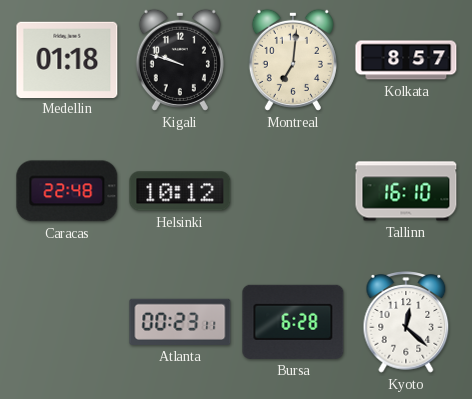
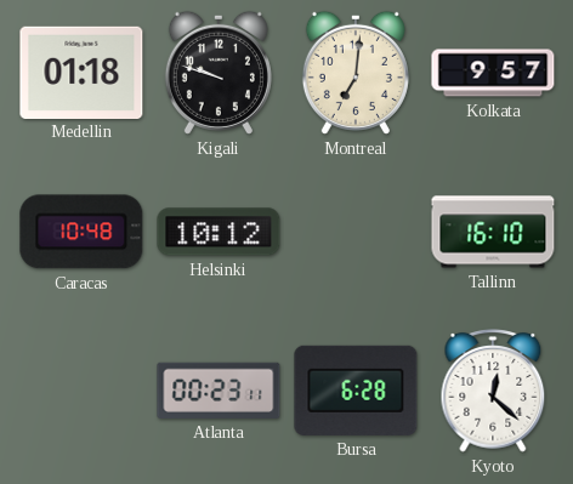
Kolkata: 8:57 -> 9:57
Caracas: 22:48 -> 10:48
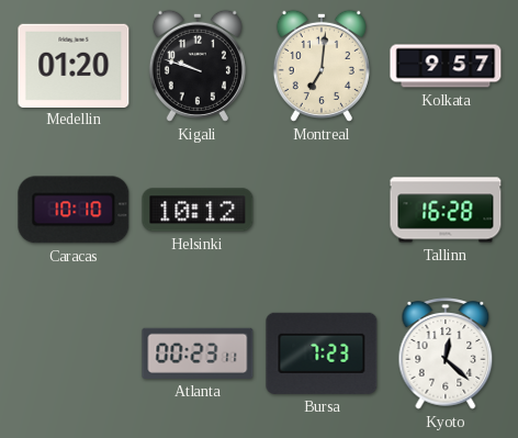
Medellin: 01:18 -> 01:20
Caracas: 10:48 -> 10:10
Tallinn: 16:10 -> 16:28
Bursa: 6:28 -> 7:23
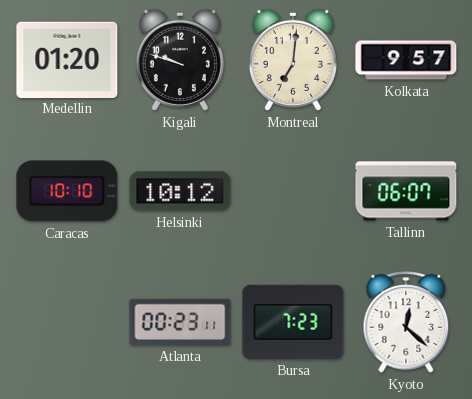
Tallinn: 16:28 -> 06:07
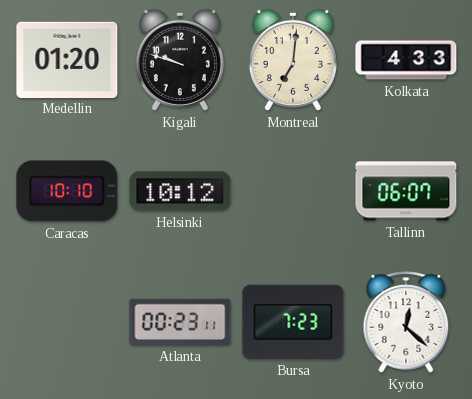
Kolkata: 9:57 -> 4:33
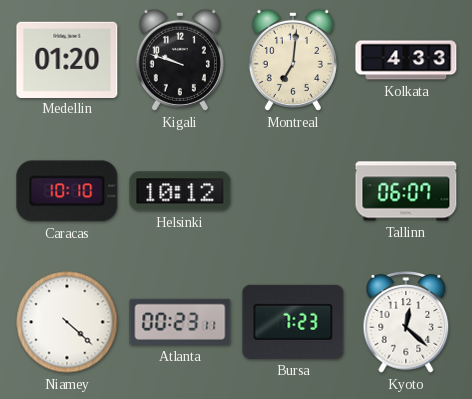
Niamey: none -> 4:22
